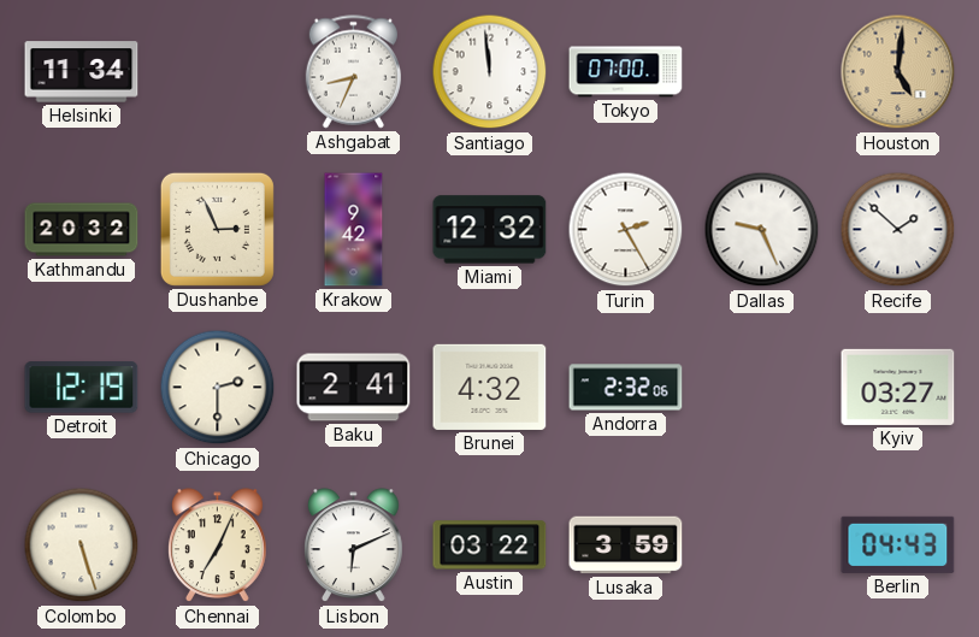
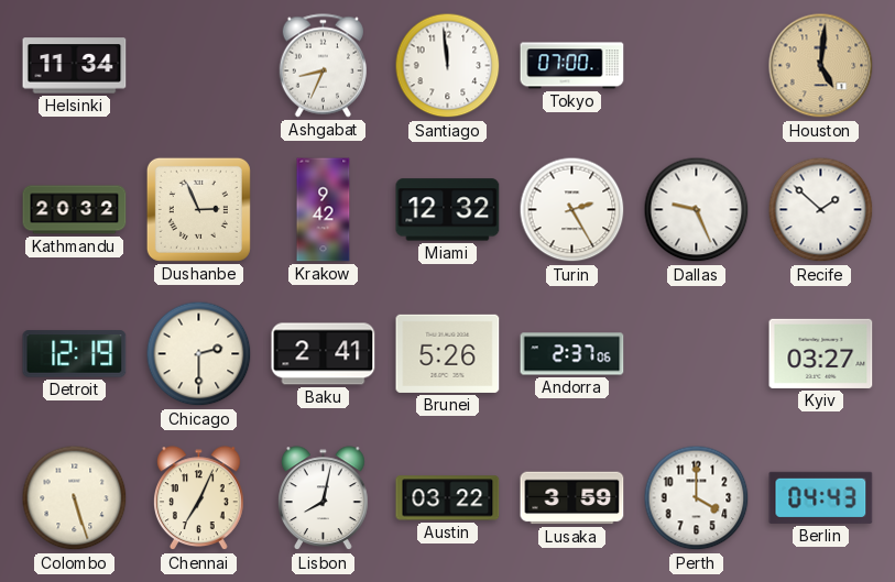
Brunei: 4:32 -> 5:26
Andorra: 2:32 -> 2:37
Lisbon: 6:11 -> 8:02
Perth: none -> 4:00
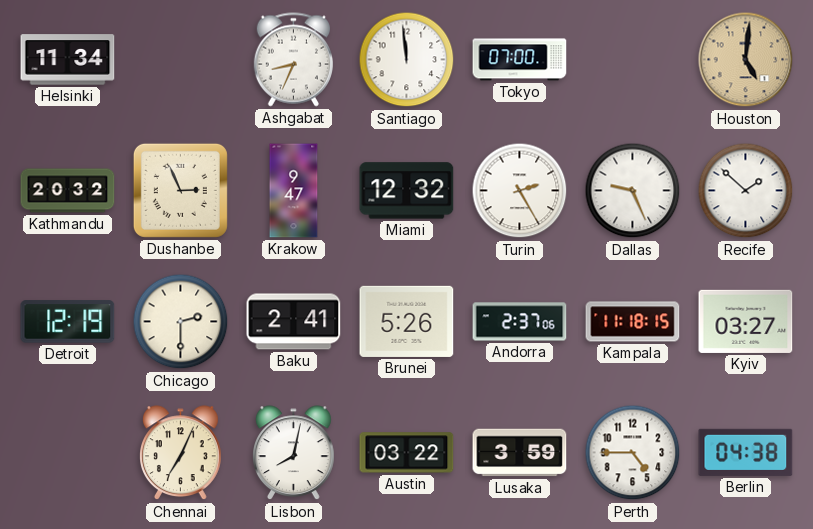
Krakow: 9:42 -> 9:47
Kampala: none -> 11:18
Colombo: 5:27 -> none
Perth: 4:00 -> 4:45
Berlin: 04:43 -> 04:38
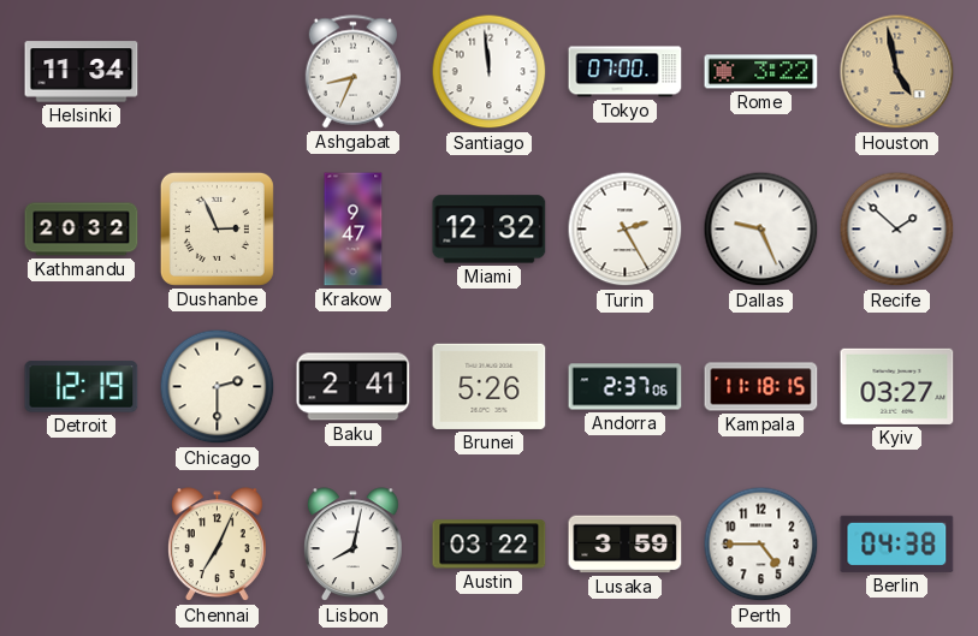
Rome: none -> 3:22
Houston: 5:01 -> 4:58
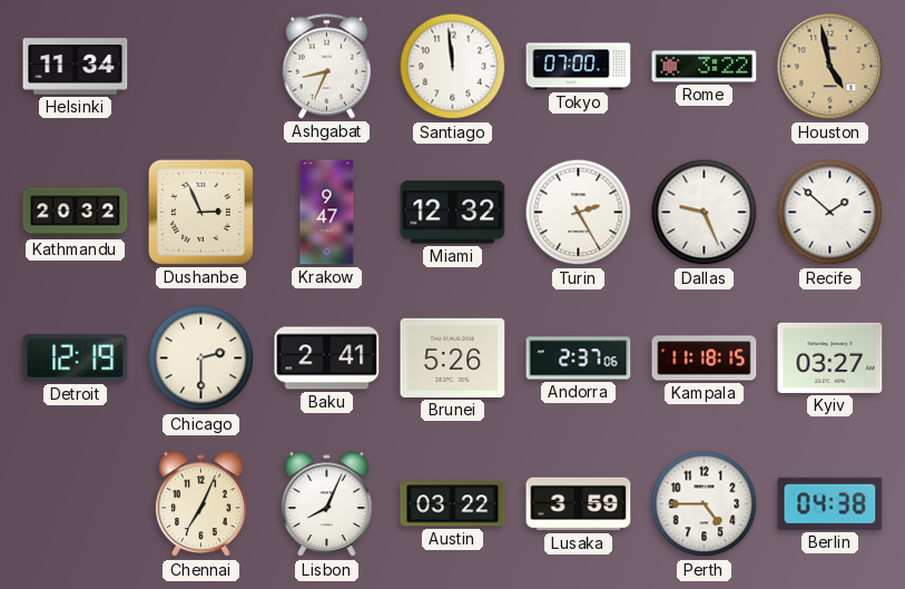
Lisbon: 8:02 -> 8:04
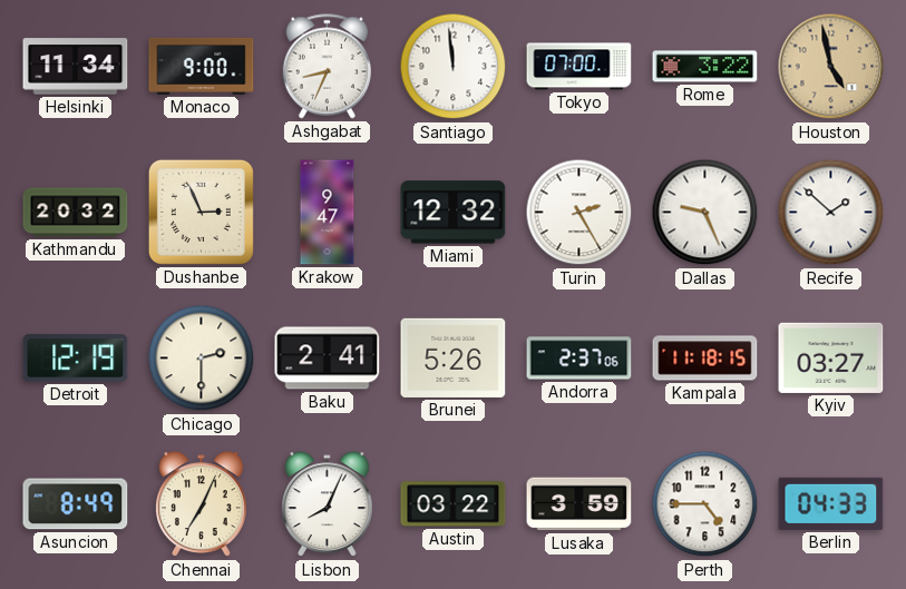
Monaco: none -> 9:00
Asuncion: none -> 8:49
Berlin: 04:38 -> 04:33
